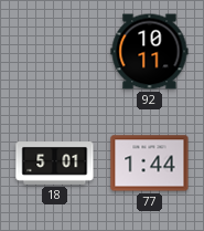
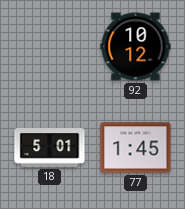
92: 10:11 -> 10:12
77: 1:44 -> 1:45
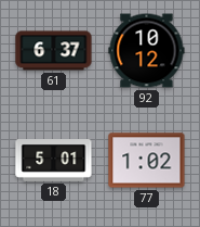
61: none -> 6:37
77: 1:45 -> 1:02
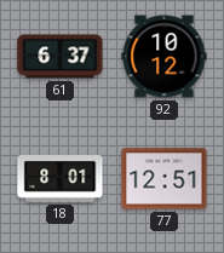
18: 5:01 -> 8:01
77: 1:02 -> 12:51
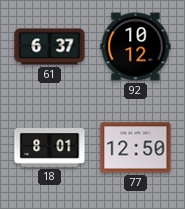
77: 12:51 -> 12:50
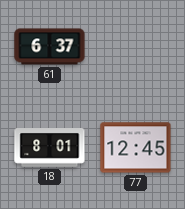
92: 10:12 -> none
77: 12:50 -> 12:45
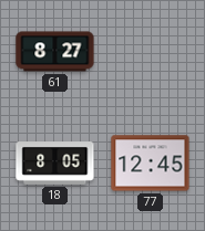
61: 6:37 -> 8:27
18: 8:01 -> 8:05
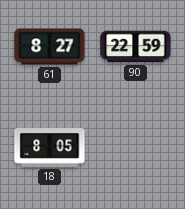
90: none -> 22:59
77: 12:45 -> none
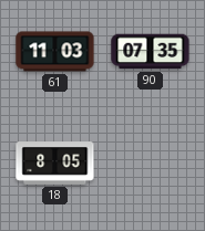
61: 8:27 -> 11:03
90: 22:59 -> 07:35
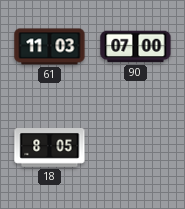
90: 07:35 -> 07:00
